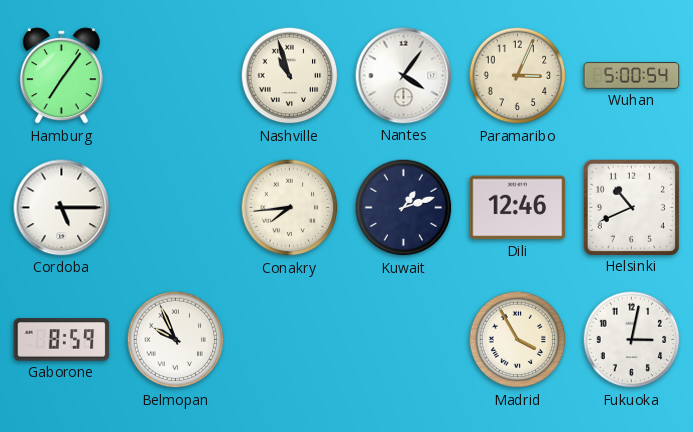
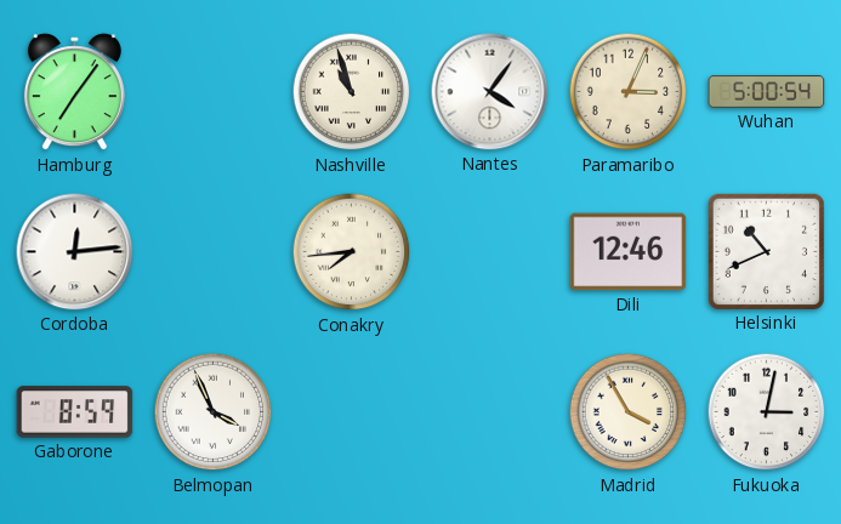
Cordoba: 5:15 -> 12:14
Kuwait: 1:12 -> none
Belmopan: 9:56 -> 3:56
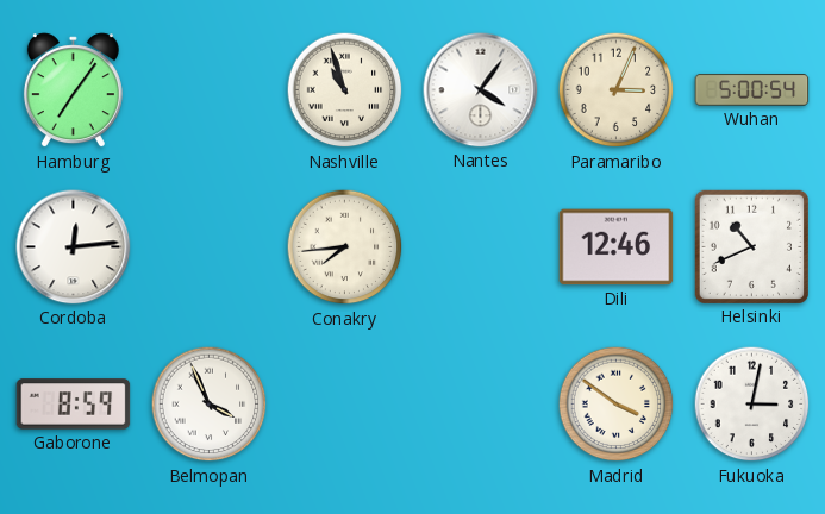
Madrid: 3:55 -> 3:51
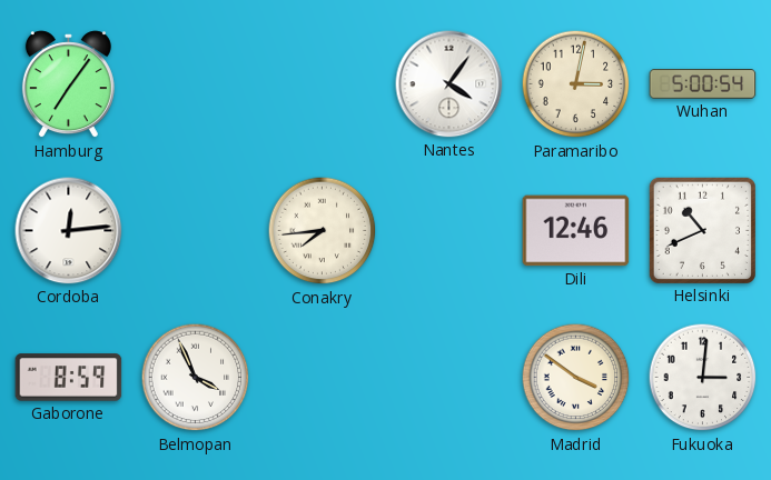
Nashville: 10:57 -> none
Paramaribo: 3:04 -> 3:02
Fukuoka: 3:02 -> 3:01
